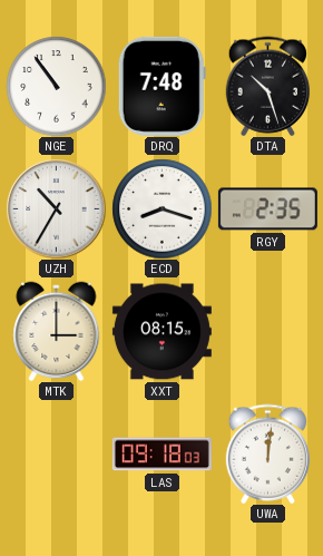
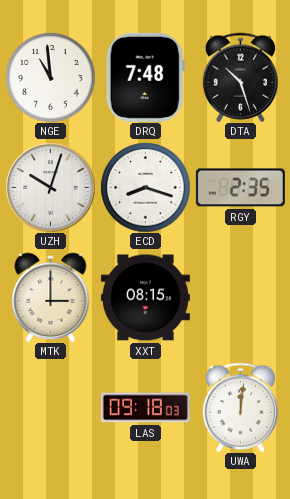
NGE: 10:54 -> 10:59
UZH: 10:35 -> 10:03
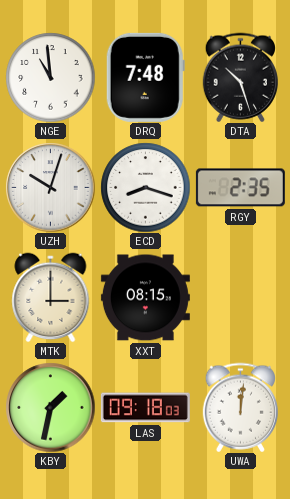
KBY: none -> 1:32
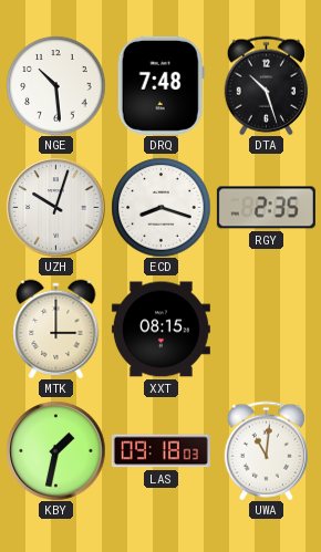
NGE: 10:59 -> 10:29
UWA: 12:01 -> 11:01
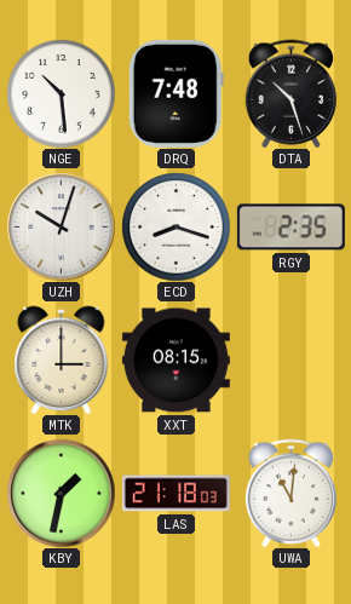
LAS: 09:18 -> 21:18
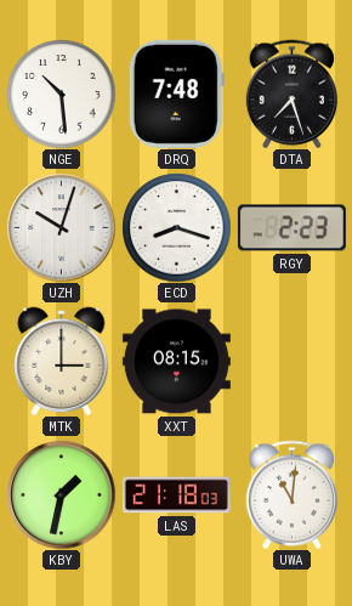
DTA: 10:27 -> 7:27
RGY: 2:35 -> 2:23
